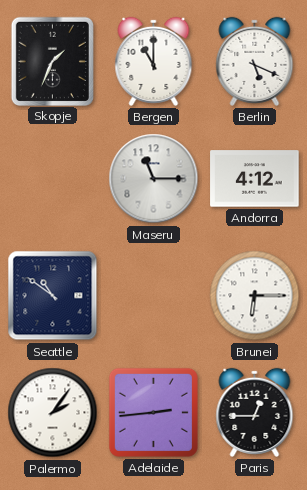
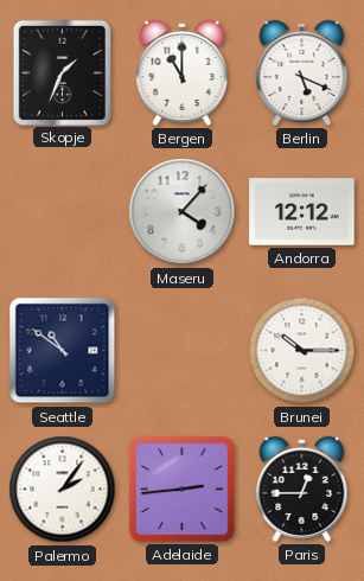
Maseru: 11:15 -> 4:07
Andorra: 4:12 -> 12:12
Brunei: 6:15 -> 10:15
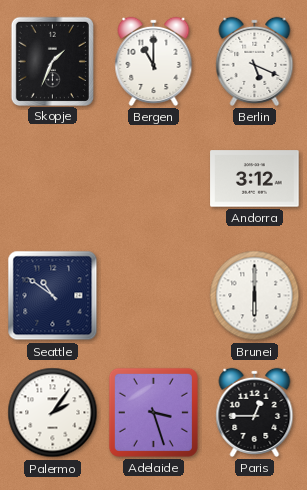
Maseru: 4:07 -> none
Andorra: 12:12 -> 3:12
Brunei: 10:15 -> 6:00
Adelaide: 2:44 -> 3:27
